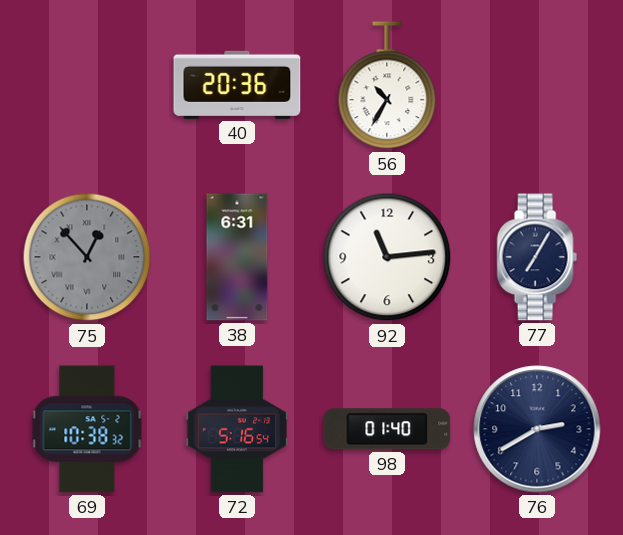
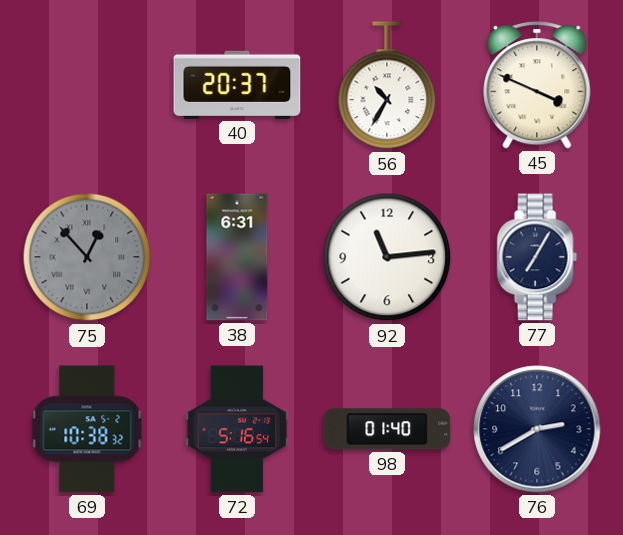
40: 20:36 -> 20:37
45: none -> 3:49
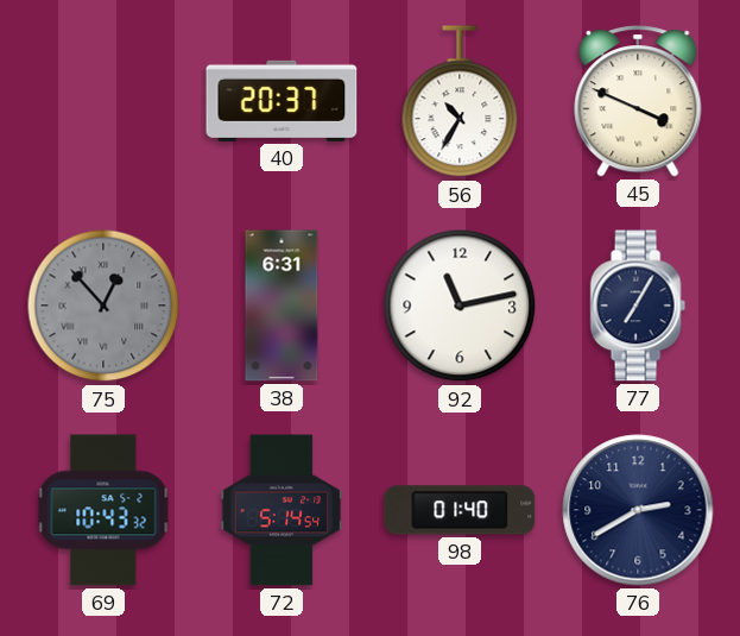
92: 11:14 -> 11:13
69: 10:38 -> 10:43
72: 5:16 -> 5:14
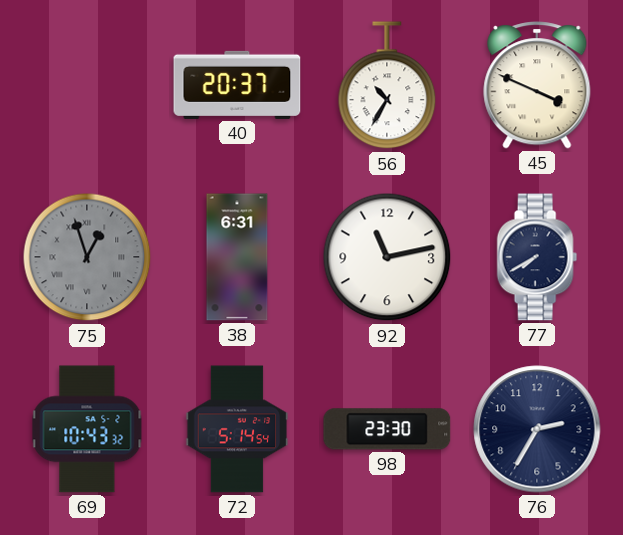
75: 12:53 -> 12:57
77: 7:05 -> 7:40
98: 01:40 -> 23:30
76: 2:40 -> 2:35
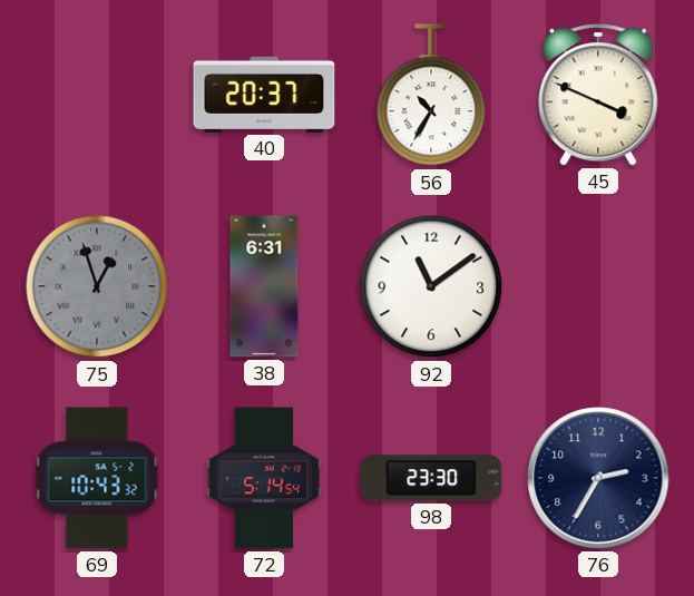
92: 11:13 -> 11:09
77: 7:40 -> none
